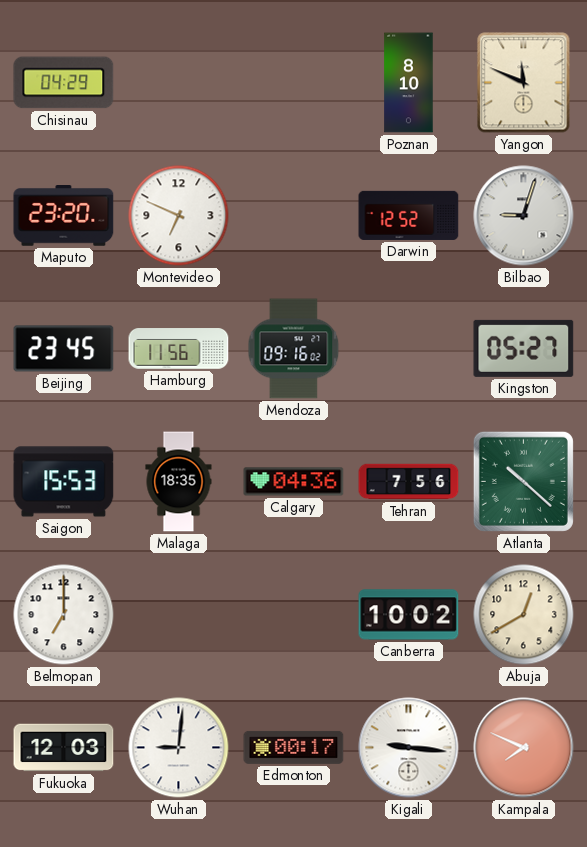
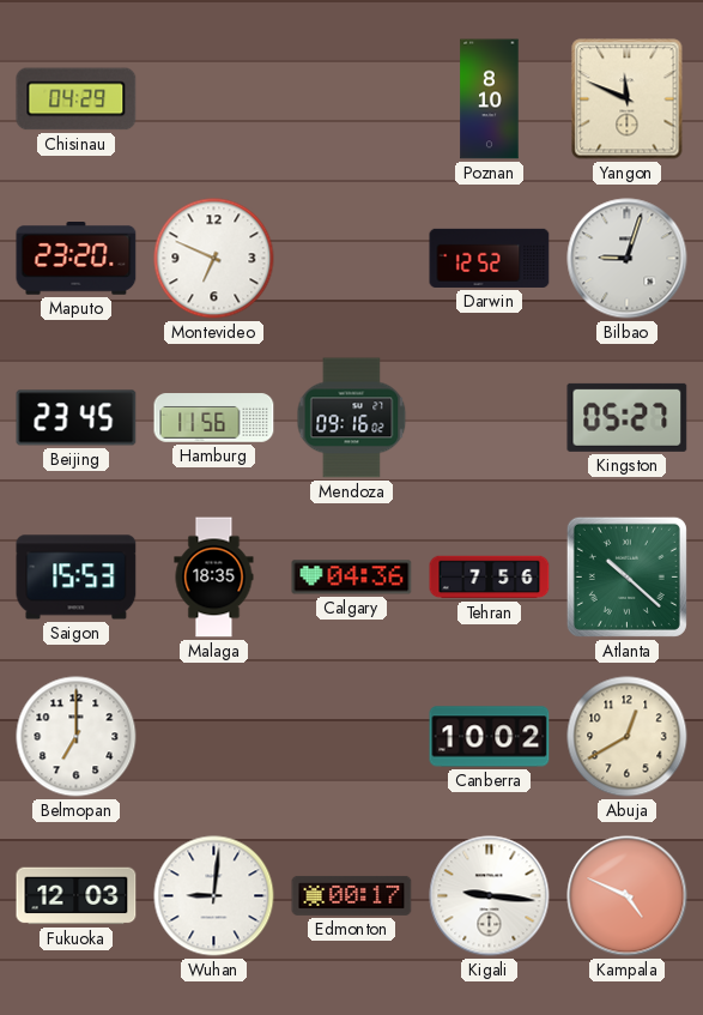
Kampala: 7:49 -> 4:49
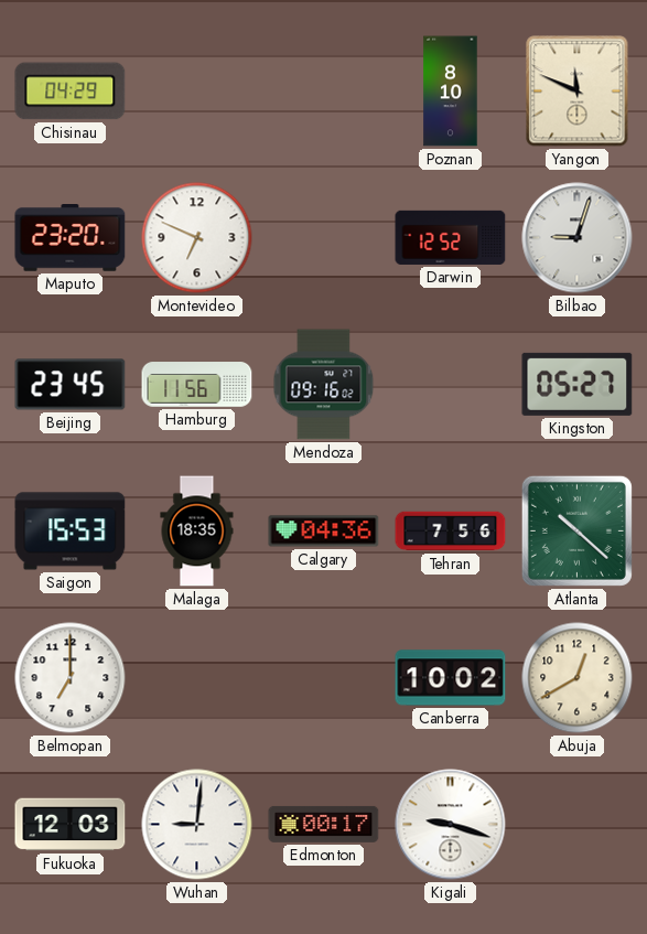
Kigali: 9:16 -> 9:18
Kampala: 4:49 -> none
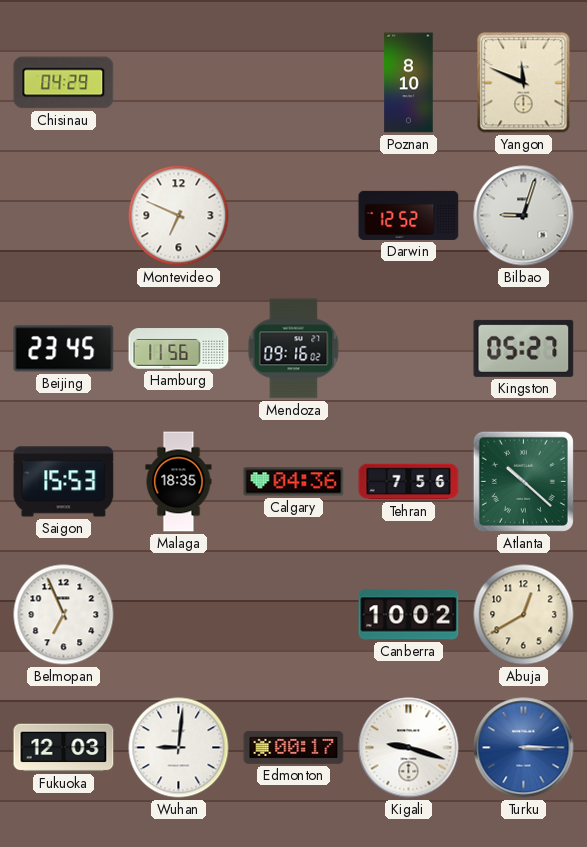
Maputo: 23:20 -> none
Belmopan: 7:00 -> 6:56
Turku: none -> 3:15
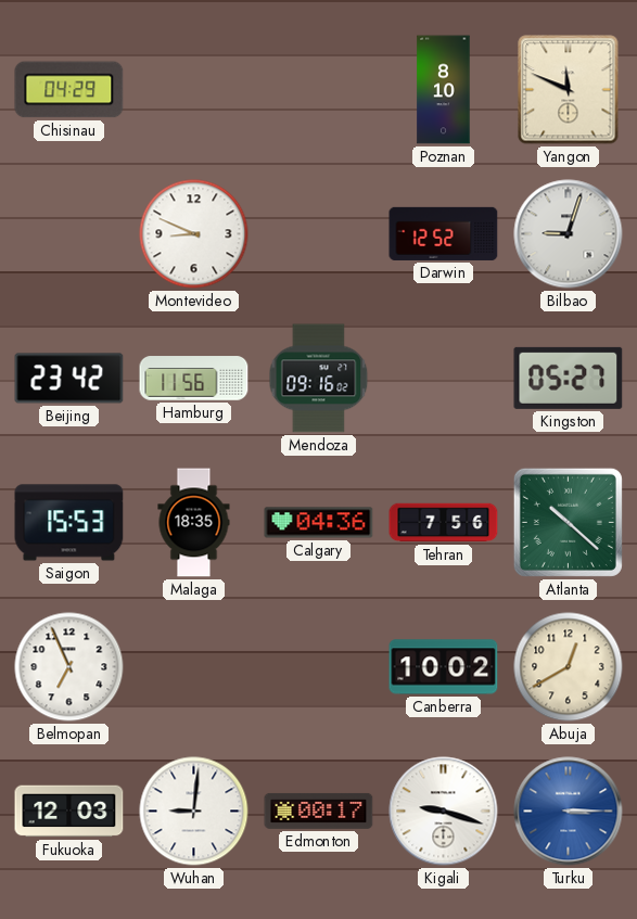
Montevideo: 6:49 -> 8:49
Beijing: 23:45 -> 23:42
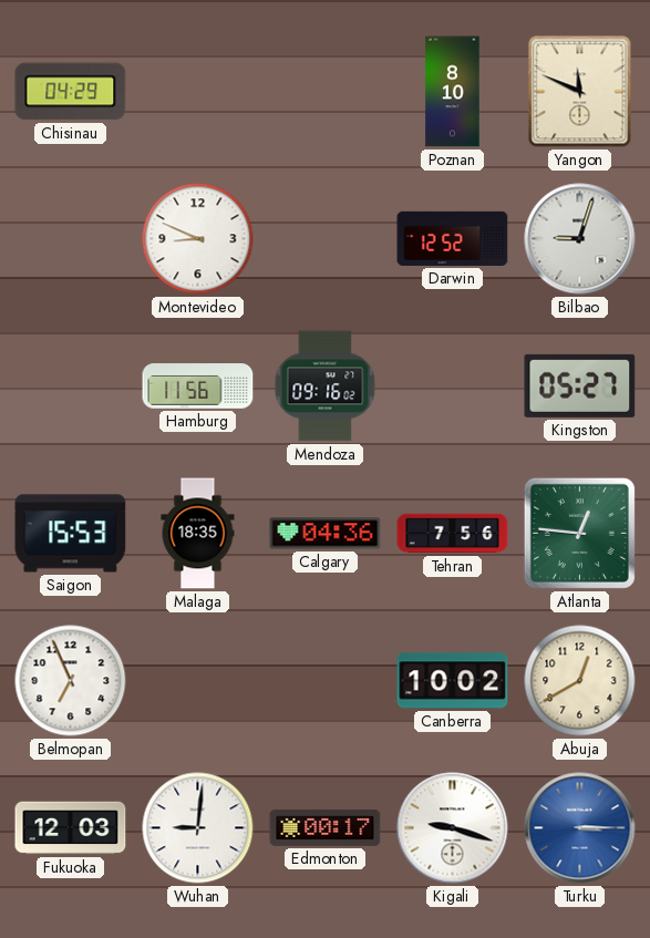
Beijing: 23:42 -> none
Atlanta: 10:22 -> 12:46
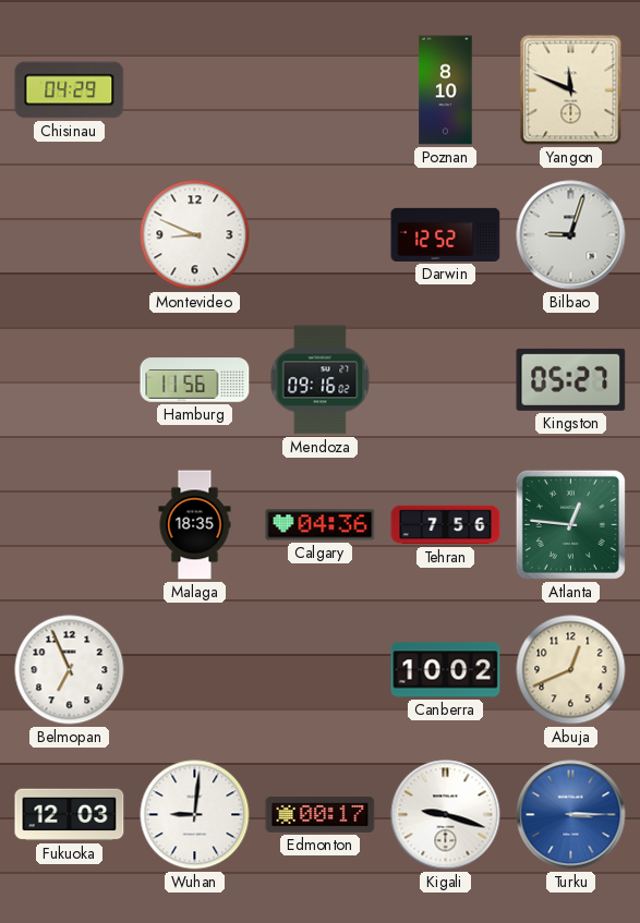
Saigon: 15:53 -> none
Abuja: 12:40 -> 12:41
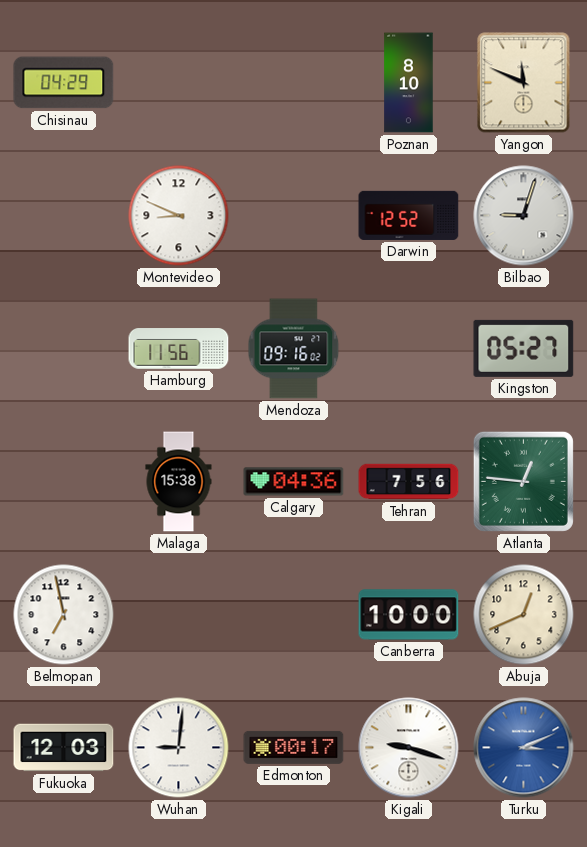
Malaga: 18:35 -> 15:38
Belmopan: 6:56 -> 6:58
Canberra: 10:02 -> 10:00
Turku: 3:15 -> 3:11
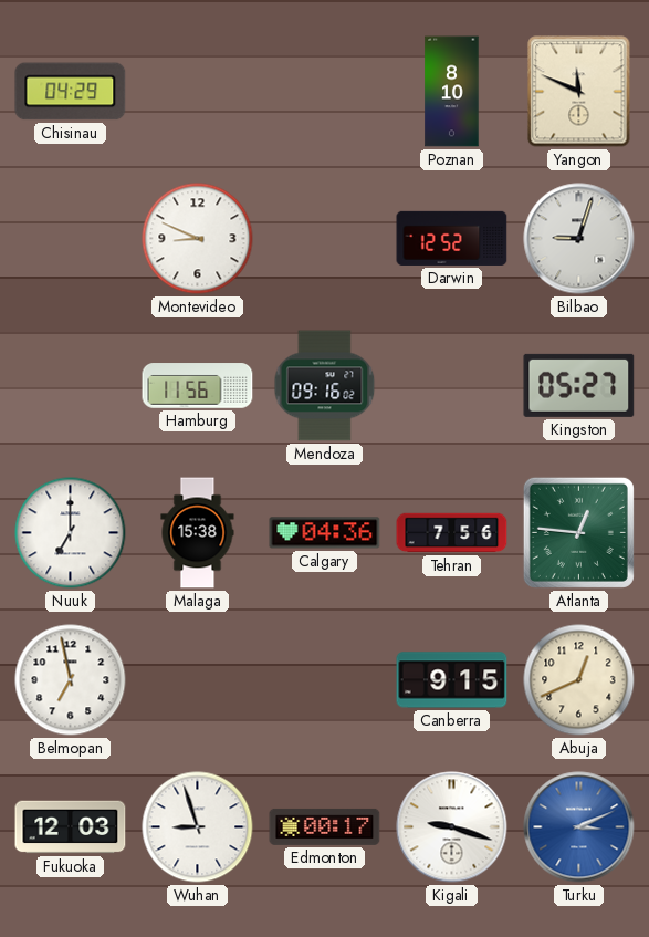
Nuuk: none -> 7:00
Canberra: 10:00 -> 9:15
Wuhan: 9:01 -> 8:57
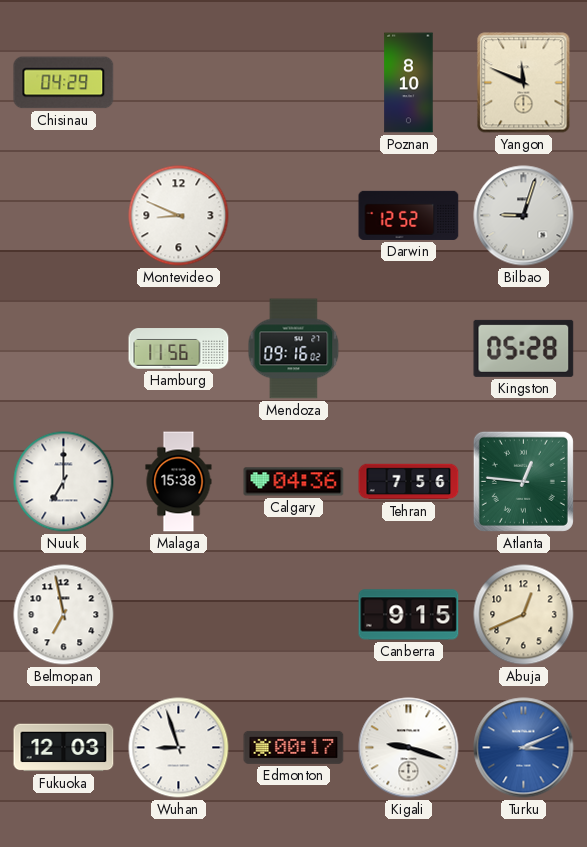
Kingston: 05:27 -> 05:28
